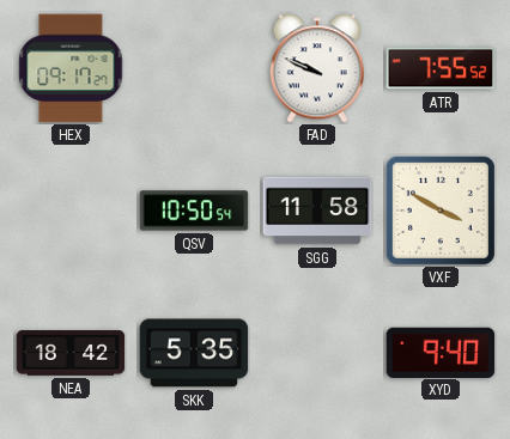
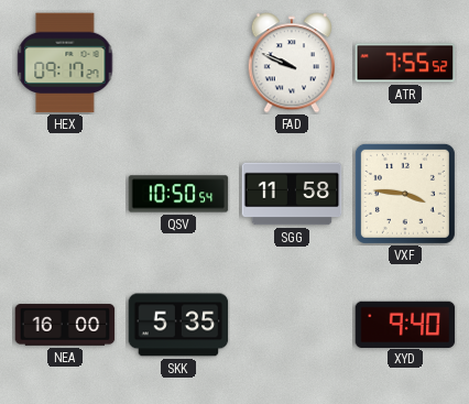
VXF: 3:50 -> 3:46
NEA: 18:42 -> 16:00
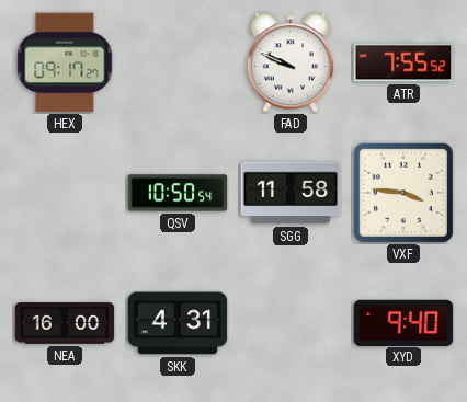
SKK: 5:35 -> 4:31
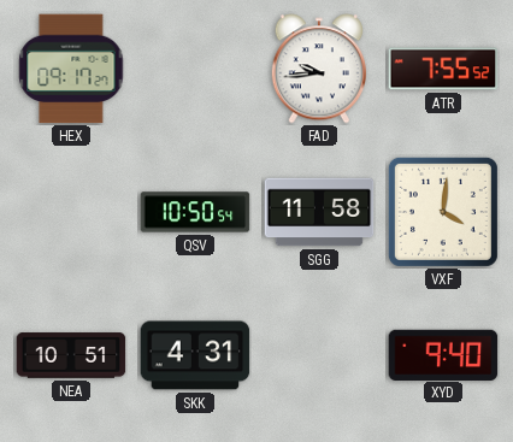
FAD: 9:49 -> 9:44
VXF: 3:46 -> 4:01
NEA: 16:00 -> 10:51
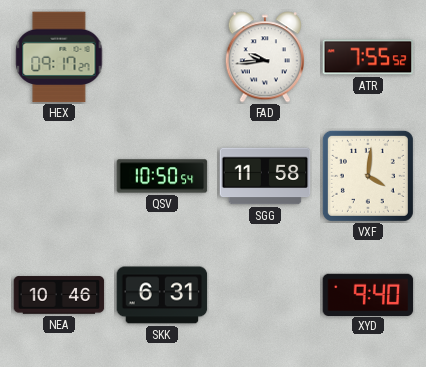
NEA: 10:51 -> 10:46
SKK: 4:31 -> 6:31
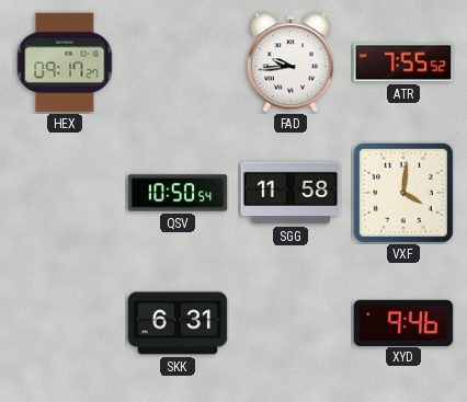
NEA: 10:46 -> none
XYD: 9:40 -> 9:46
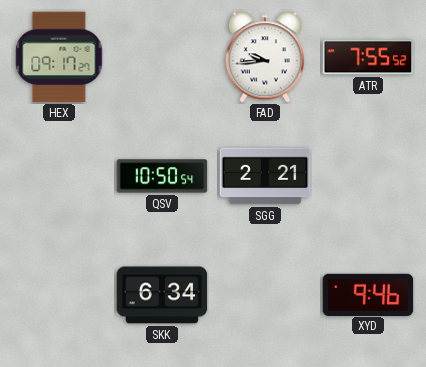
SGG: 11:58 -> 2:21
VXF: 4:01 -> none
SKK: 6:31 -> 6:34
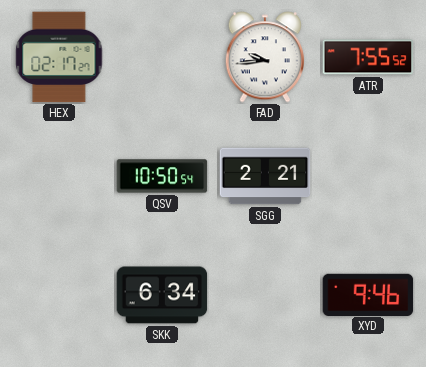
HEX: 09:17 -> 02:17
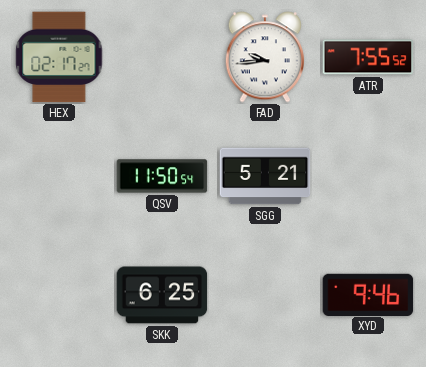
QSV: 10:50 -> 11:50
SGG: 2:21 -> 5:21
SKK: 6:34 -> 6:25
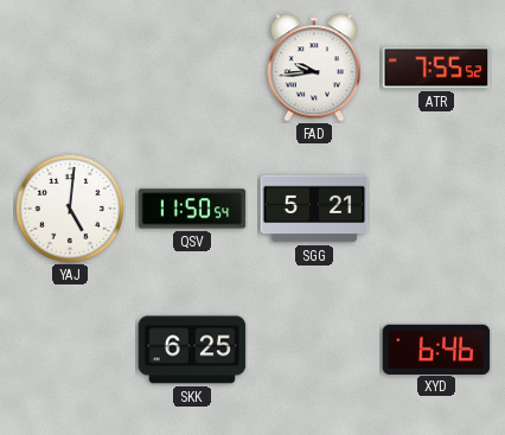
HEX: 02:17 -> none
YAJ: none -> 5:01
XYD: 9:46 -> 6:46
